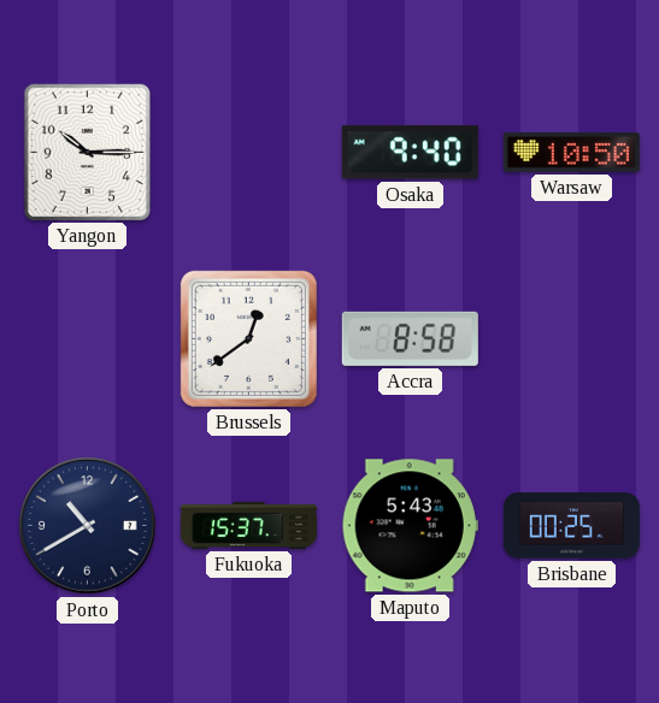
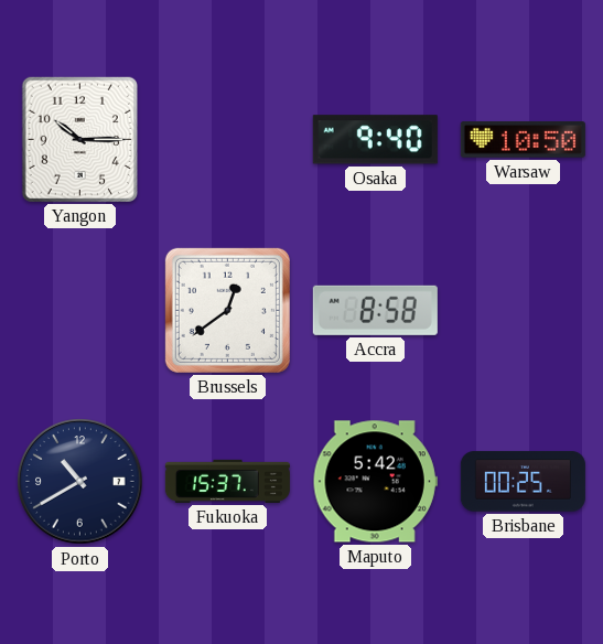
Maputo: 5:43 -> 5:42
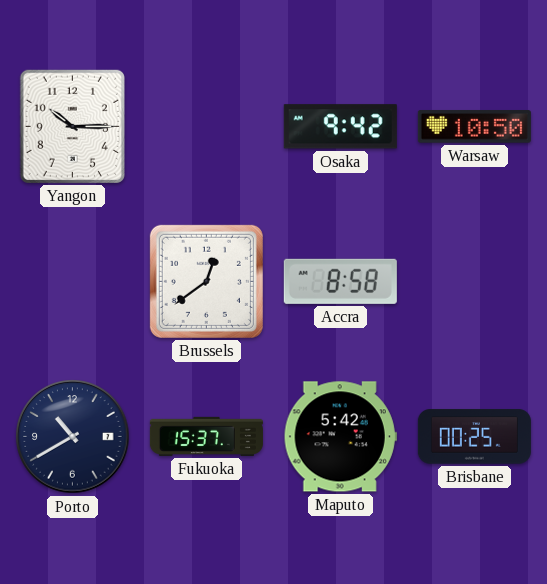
Osaka: 9:40 -> 9:42
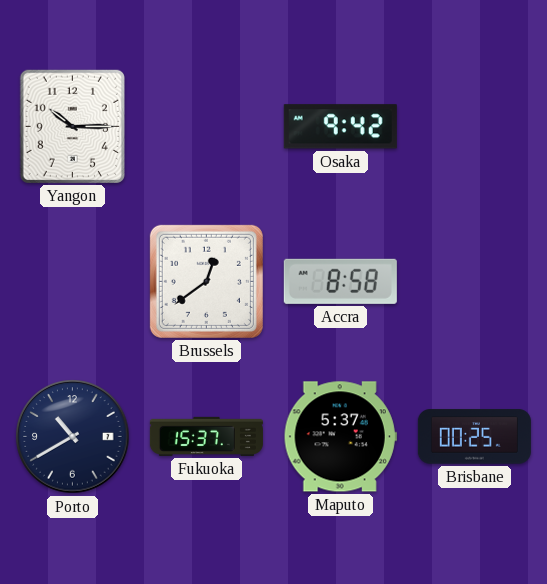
Warsaw: 10:50 -> none
Maputo: 5:42 -> 5:37
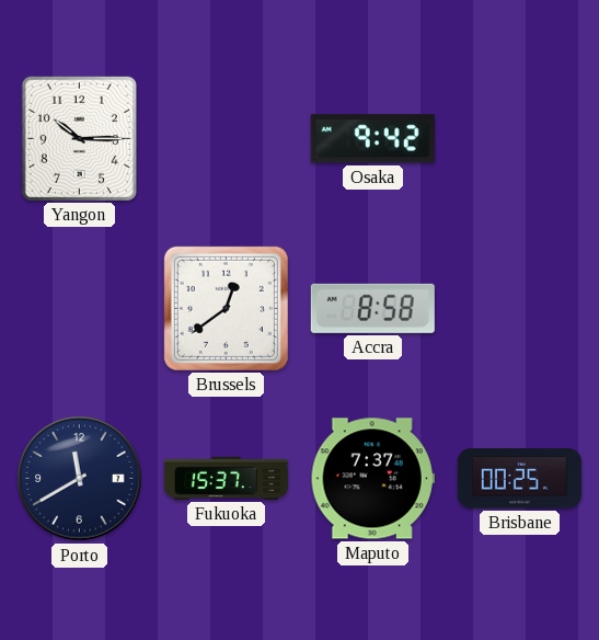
Porto: 10:40 -> 11:40
Maputo: 5:37 -> 7:37
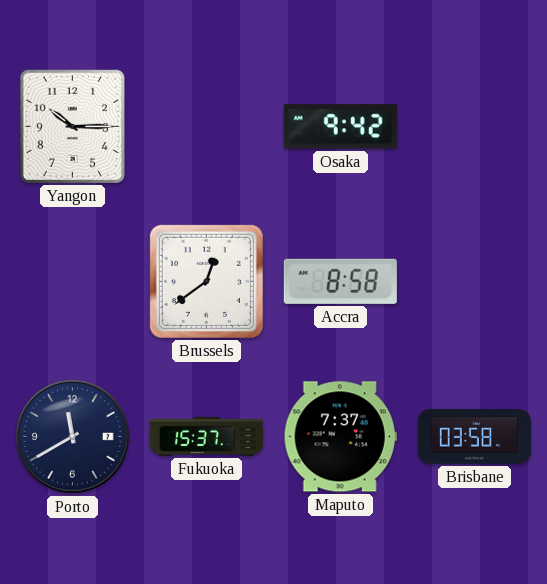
Brisbane: 00:25 -> 03:58
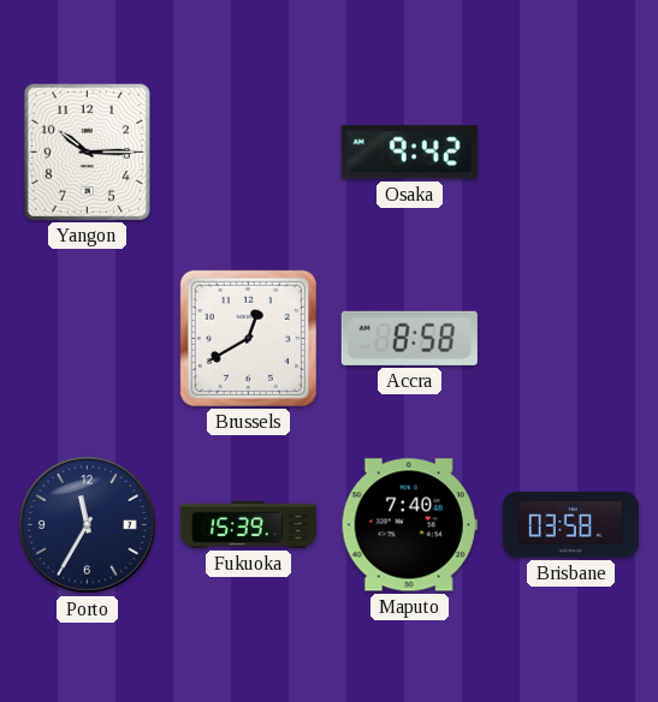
Brussels: 12:39 -> 12:40
Porto: 11:40 -> 11:35
Fukuoka: 15:37 -> 15:39
Maputo: 7:37 -> 7:40
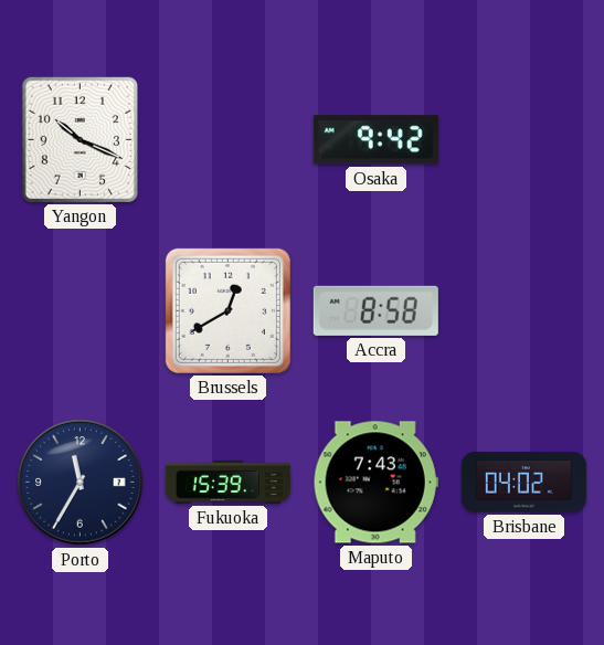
Yangon: 10:15 -> 10:19
Maputo: 7:40 -> 7:43
Brisbane: 03:58 -> 04:02
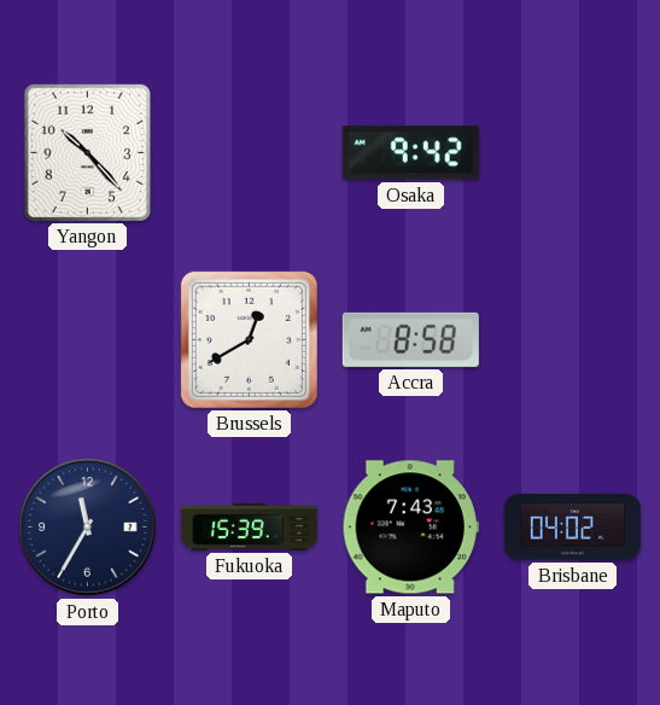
Yangon: 10:19 -> 10:23
